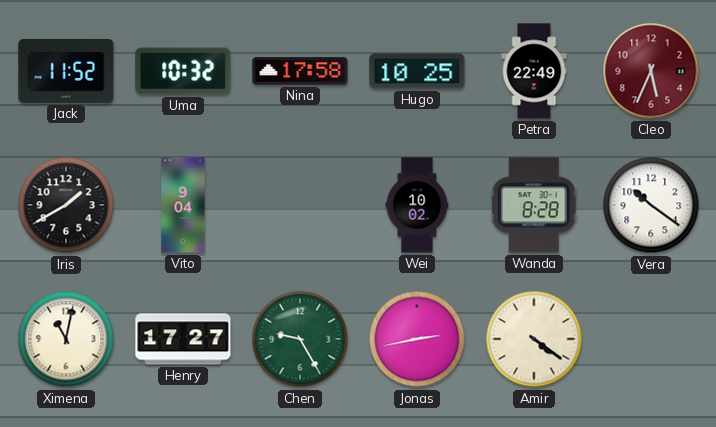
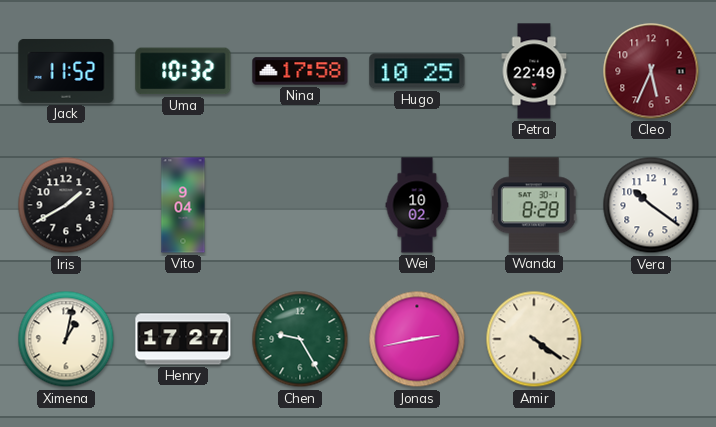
Ximena: 11:02 -> 1:02
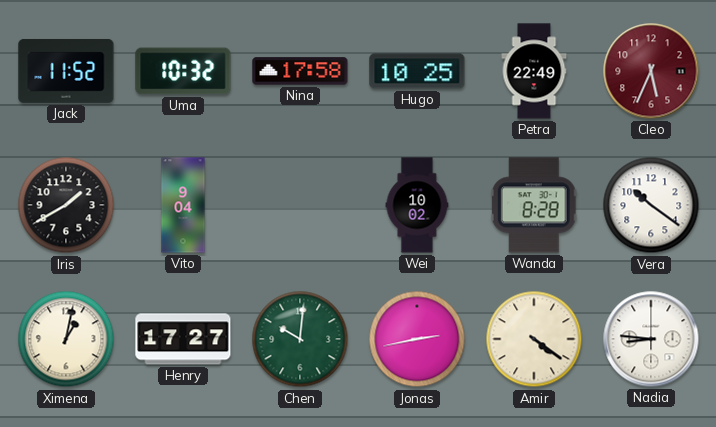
Chen: 9:25 -> 10:01
Nadia: none -> 8:46
